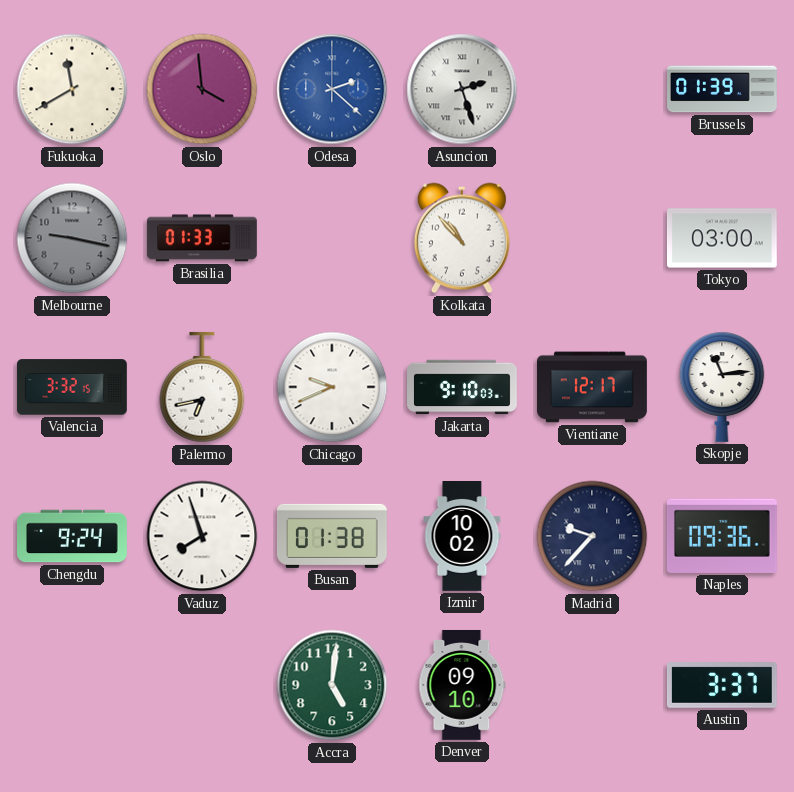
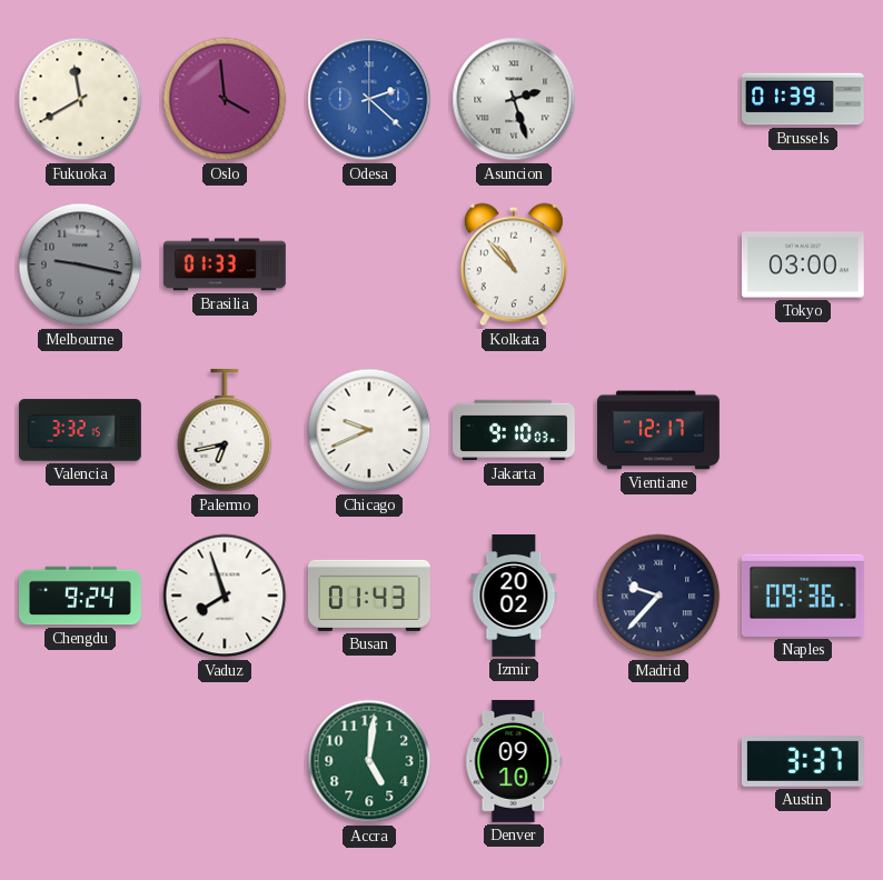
Skopje: 11:14 -> none
Busan: 01:38 -> 01:43
Izmir: 10:02 -> 20:02
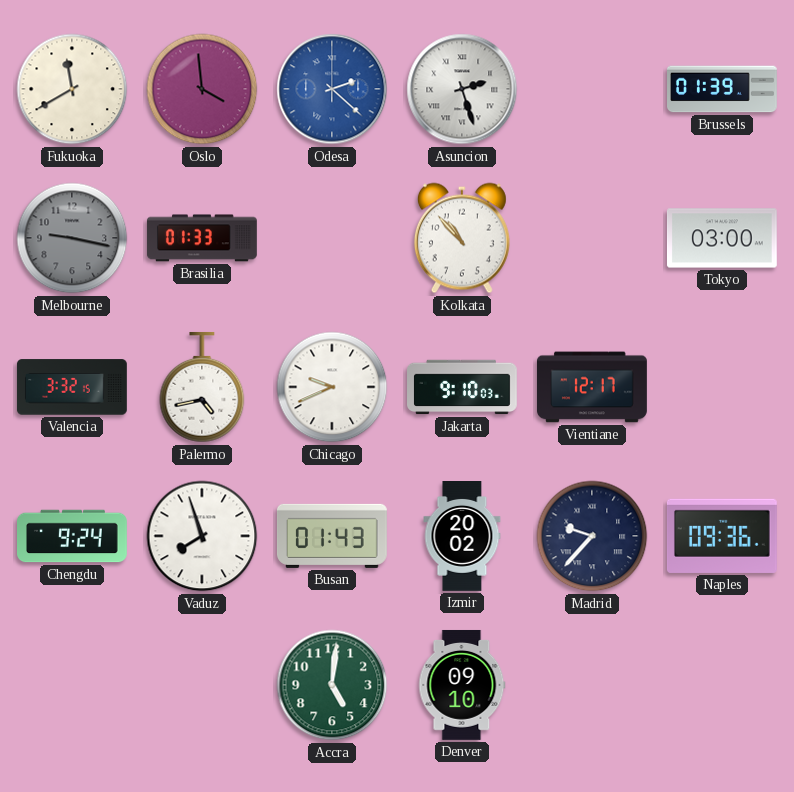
Palermo: 6:43 -> 4:43
Austin: 3:37 -> none
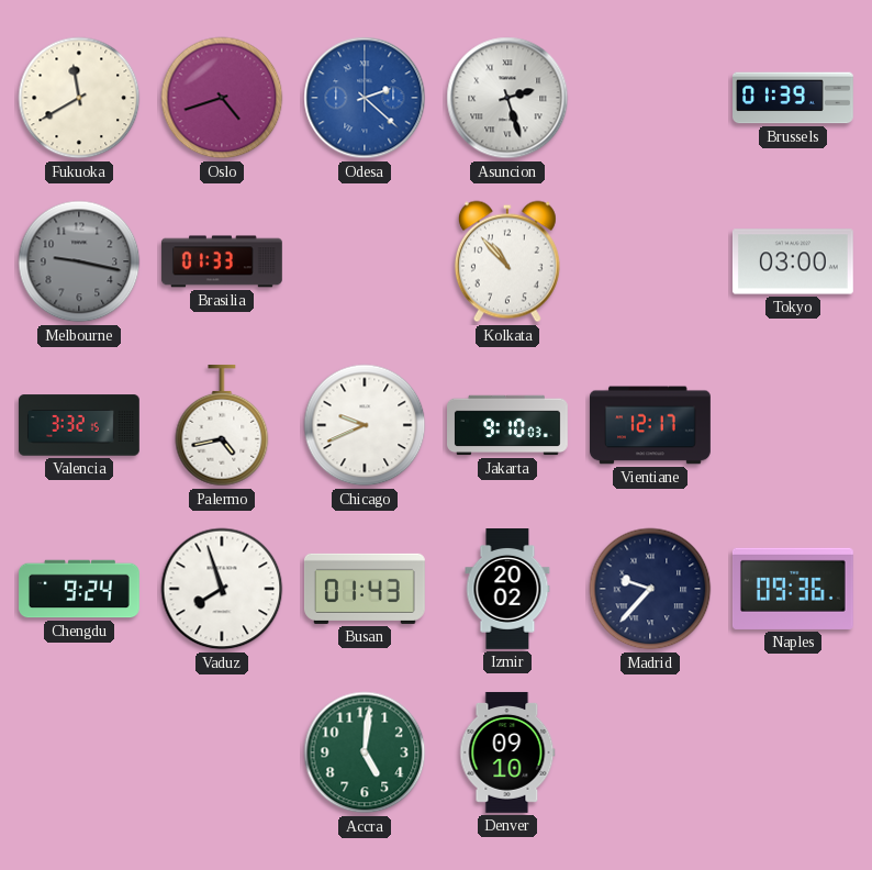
Oslo: 3:59 -> 4:42
